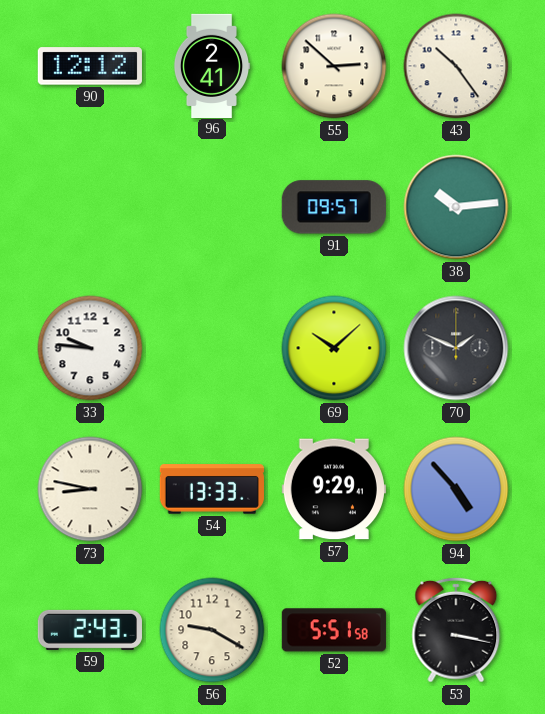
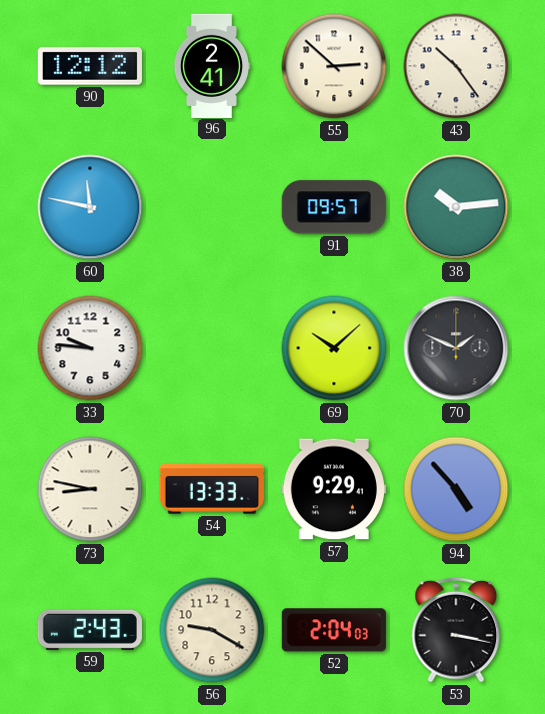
60: none -> 11:47
52: 5:51 -> 2:04
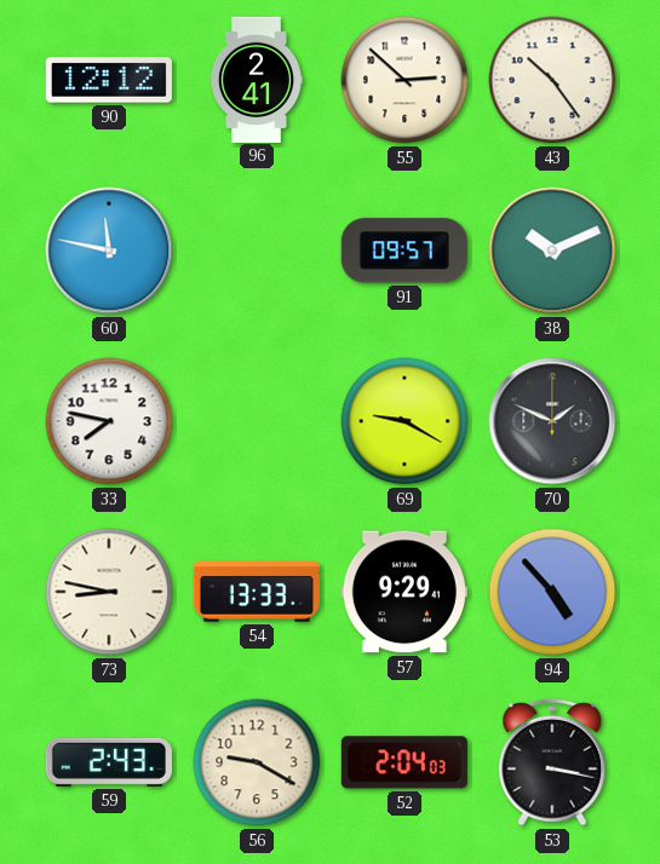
38: 10:14 -> 10:11
33: 9:46 -> 7:47
69: 10:08 -> 9:20
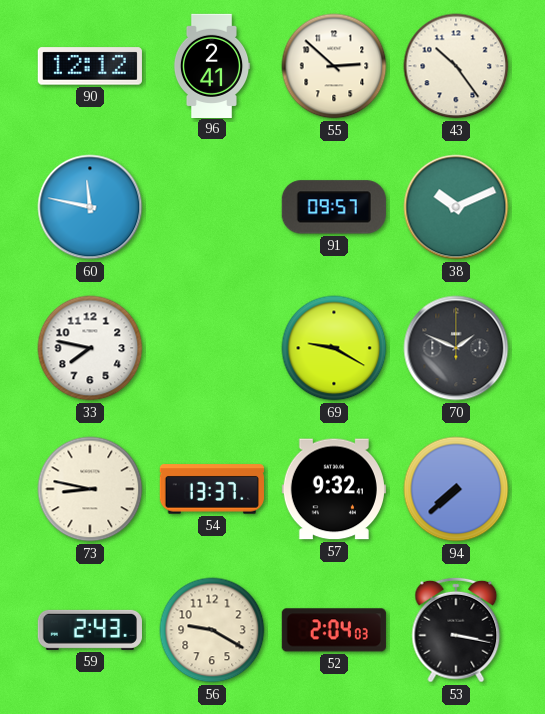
54: 13:33 -> 13:37
57: 9:29 -> 9:32
94: 4:53 -> 7:38
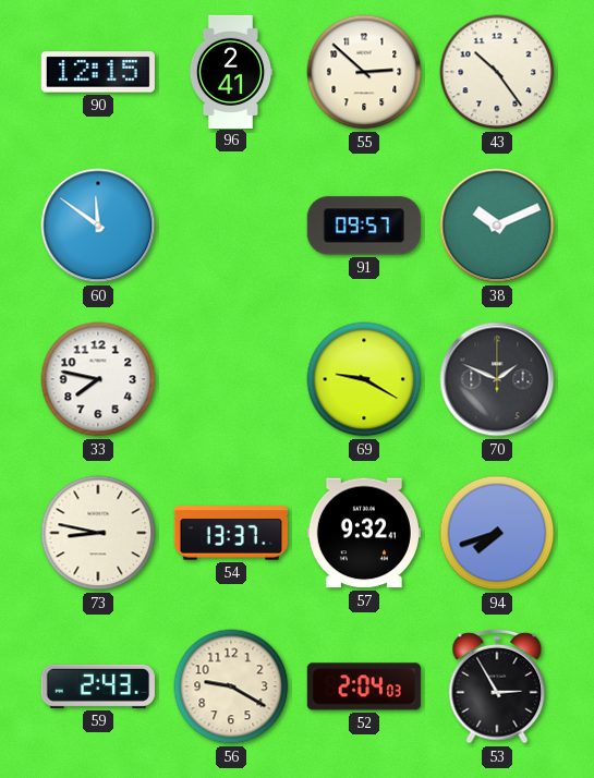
90: 12:12 -> 12:15
60: 11:47 -> 11:51
94: 7:38 -> 7:42
53: 3:17 -> 2:55
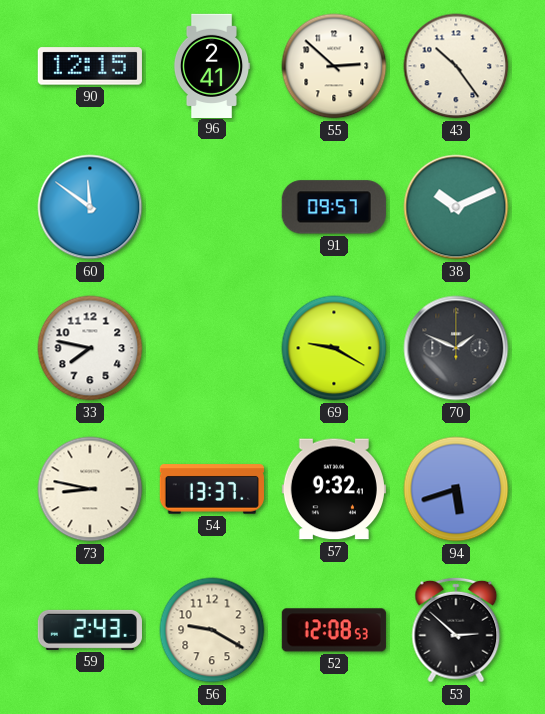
94: 7:42 -> 5:42
52: 2:04 -> 12:08
53: 2:55 -> 2:52
